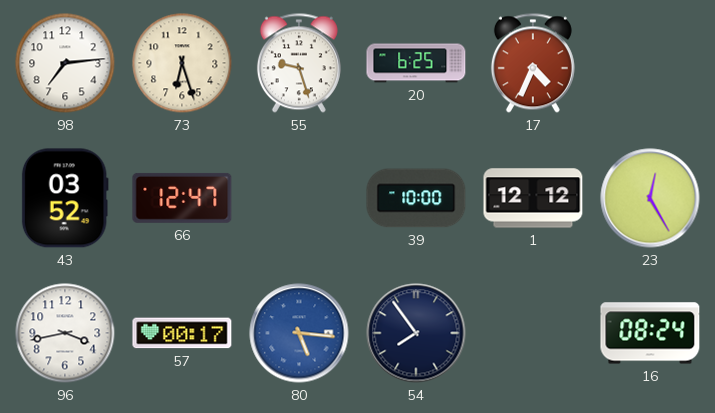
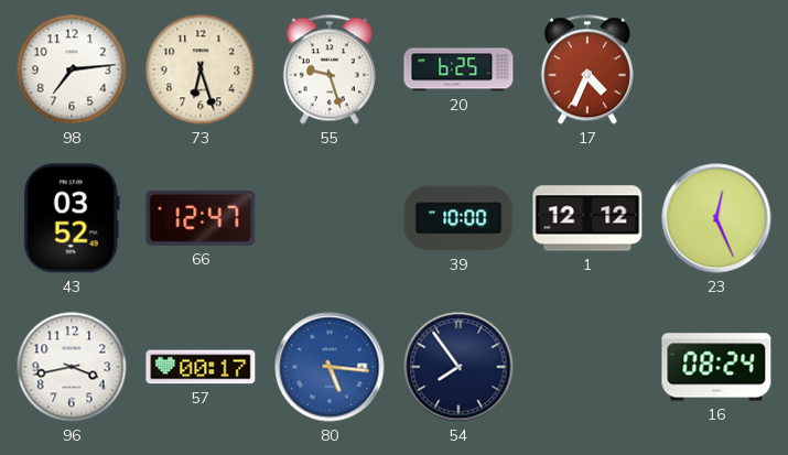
23: 12:25 -> 12:26
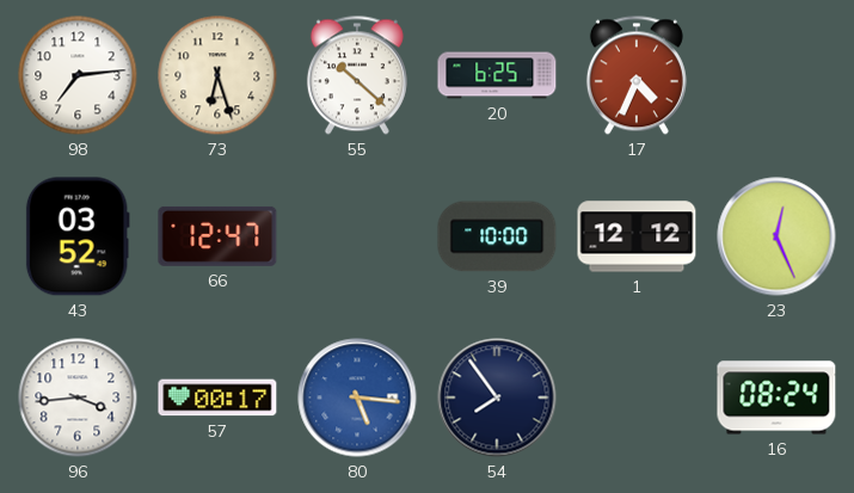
55: 9:27 -> 10:22
96: 3:43 -> 3:44
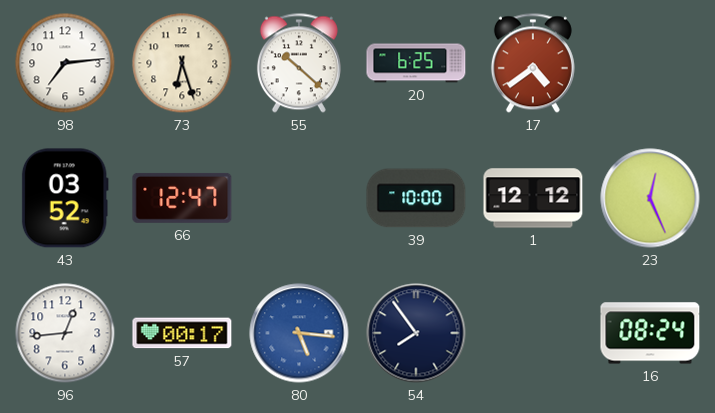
17: 4:34 -> 4:39
96: 3:44 -> 12:44
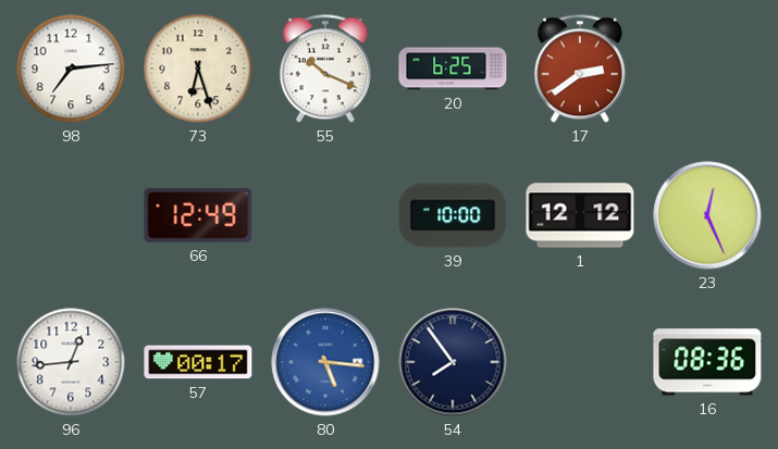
55: 10:22 -> 10:19
17: 4:39 -> 2:39
43: 03:52 -> none
66: 12:47 -> 12:49
16: 08:24 -> 08:36
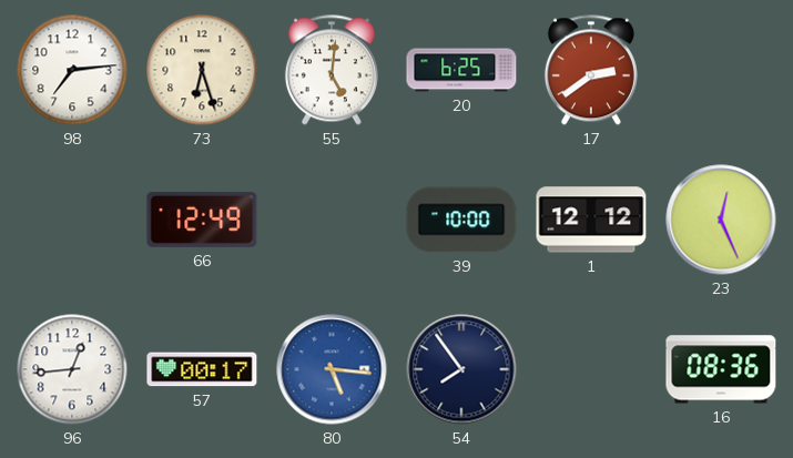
55: 10:19 -> 5:01
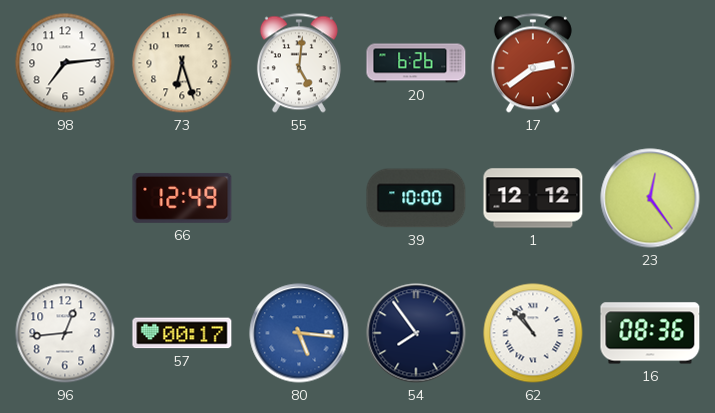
20: 6:25 -> 6:26
23: 12:26 -> 12:24
62: none -> 10:53
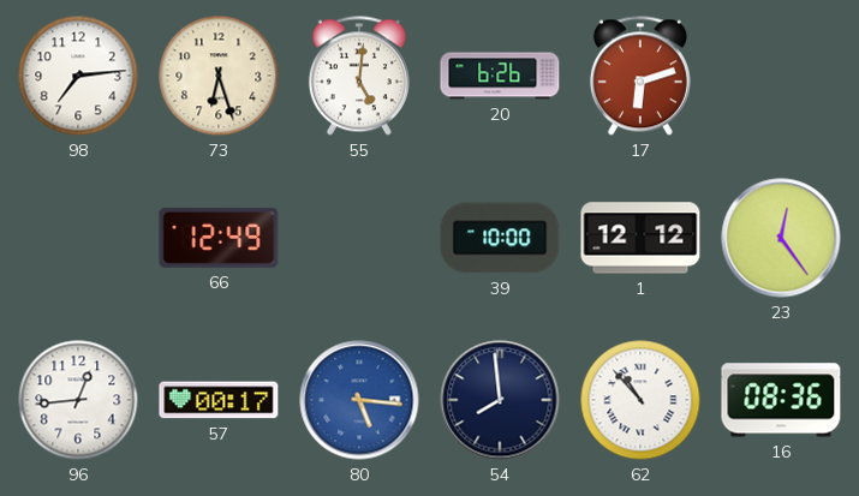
17: 2:39 -> 6:12
54: 7:54 -> 7:59
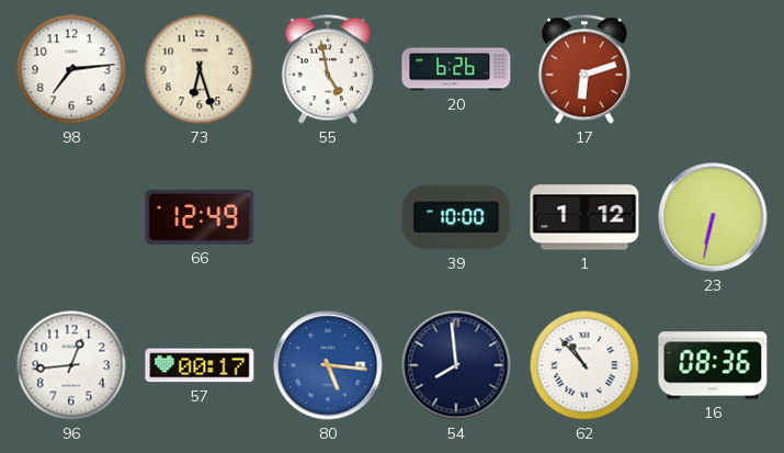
55: 5:01 -> 4:58
1: 12:12 -> 1:12
23: 12:24 -> 6:32
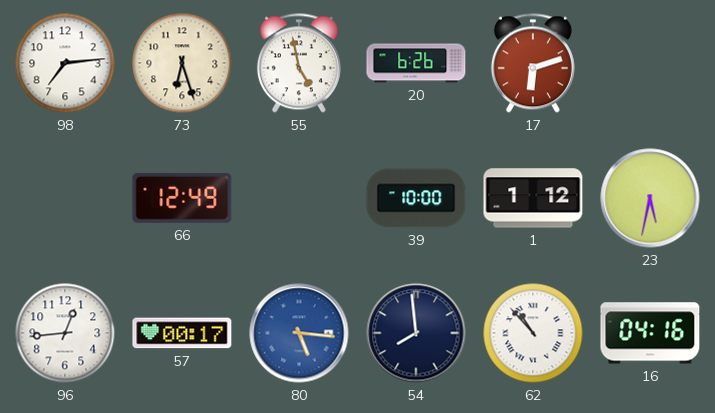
23: 6:32 -> 5:32
16: 08:36 -> 04:16
